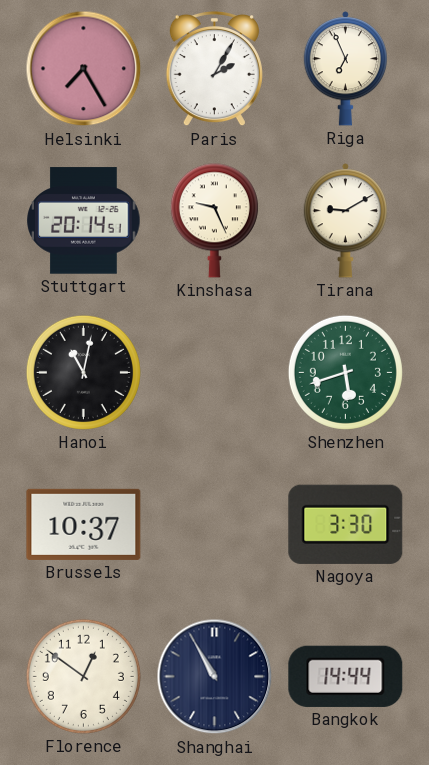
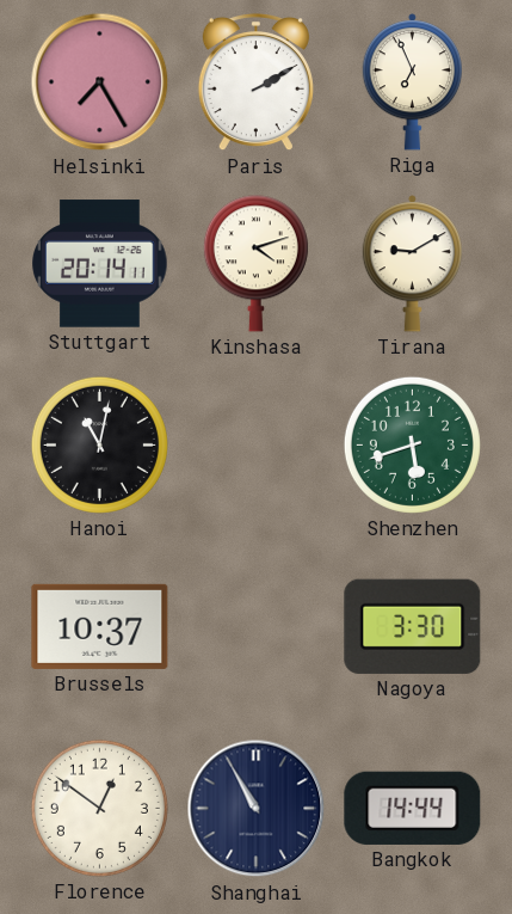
Paris: 2:05 -> 2:10
Stuttgart: 20:14:51 -> 20:14:11
Kinshasa: 9:26 -> 4:12
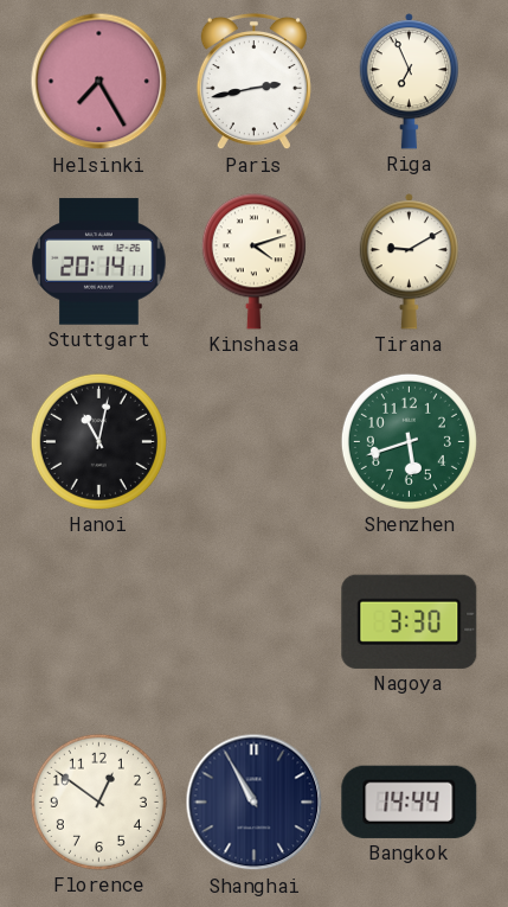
Paris: 2:10 -> 2:43
Brussels: 10:37 -> none
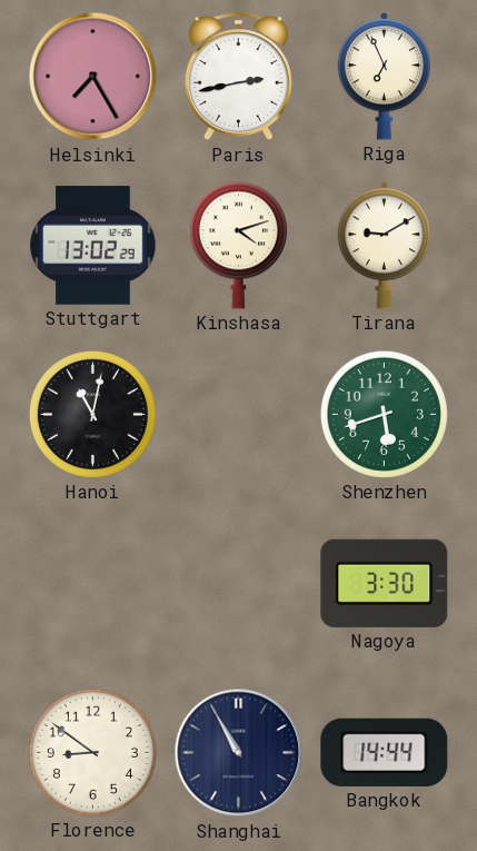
Stuttgart: 20:14 -> 13:02
Florence: 12:51 -> 8:51
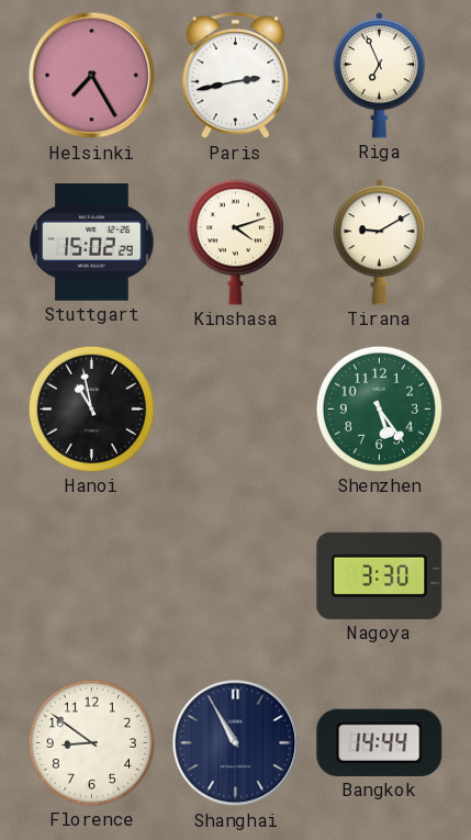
Stuttgart: 13:02 -> 15:02
Hanoi: 11:02 -> 10:58
Shenzhen: 5:42 -> 5:24
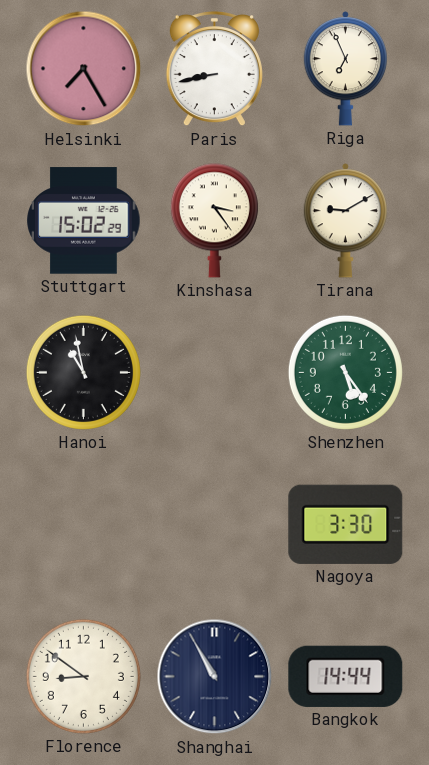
Paris: 2:43 -> 8:43
Kinshasa: 4:12 -> 3:24
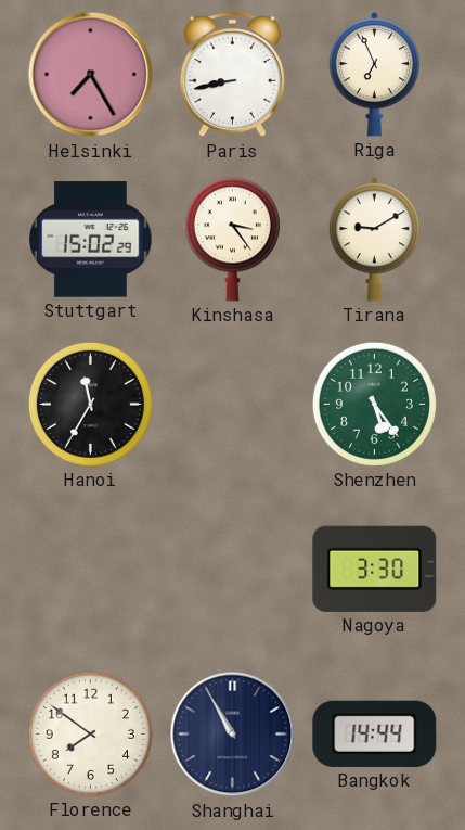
Hanoi: 10:58 -> 11:35
Florence: 8:51 -> 7:51
